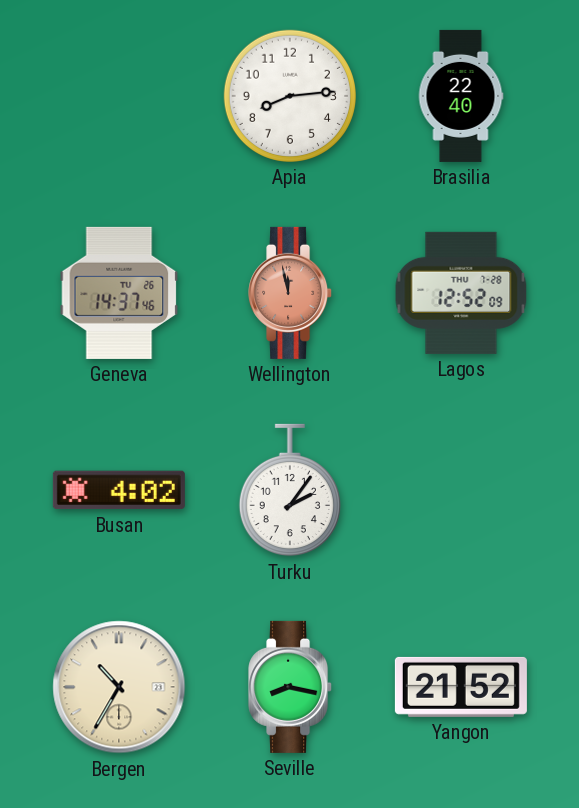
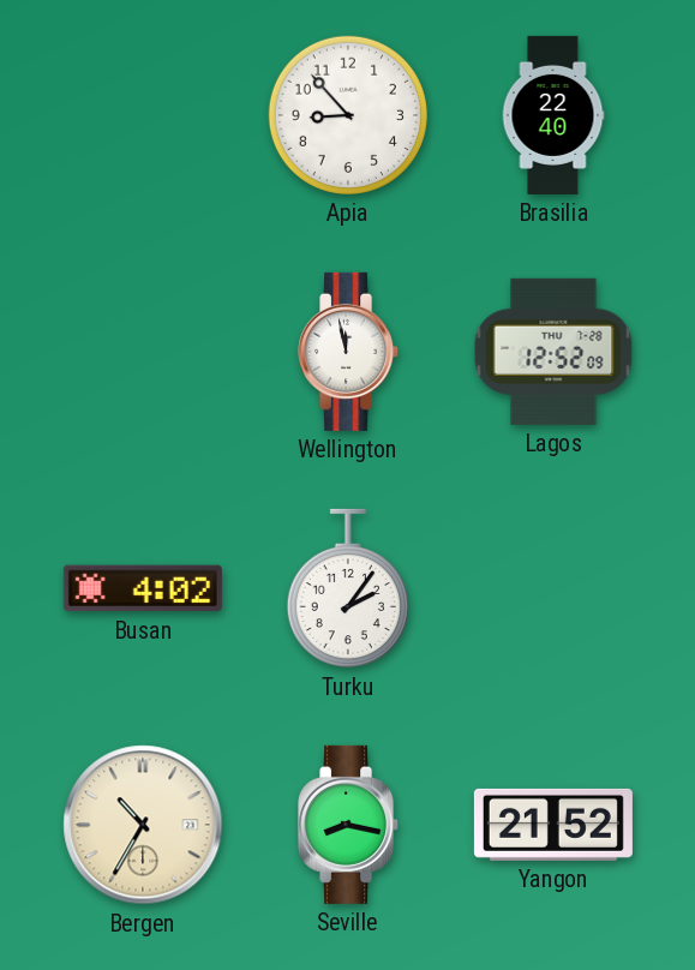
Apia: 8:14 -> 8:53
Geneva: 14:37 -> none
Wellington dial: salmon -> white
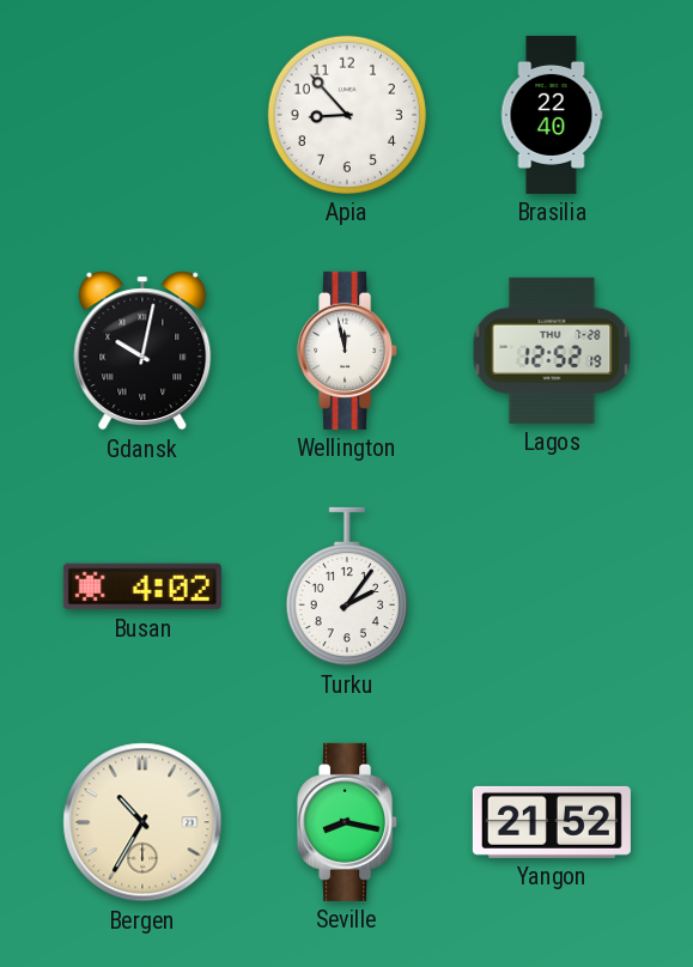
Gdansk: none -> 10:02
Lagos: 12:52:09 -> 12:52:19
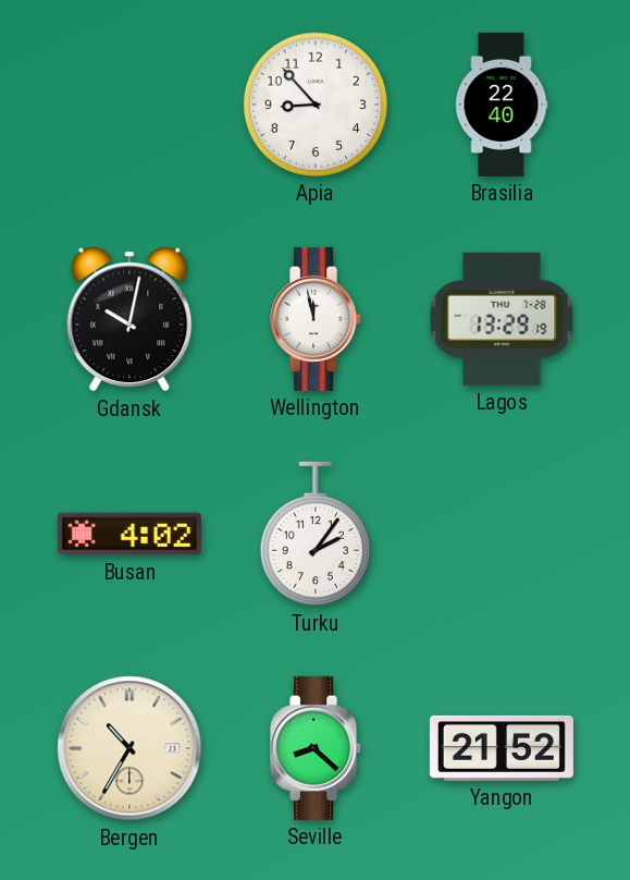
Lagos: 12:52 -> 13:29
Seville: 8:17 -> 8:22
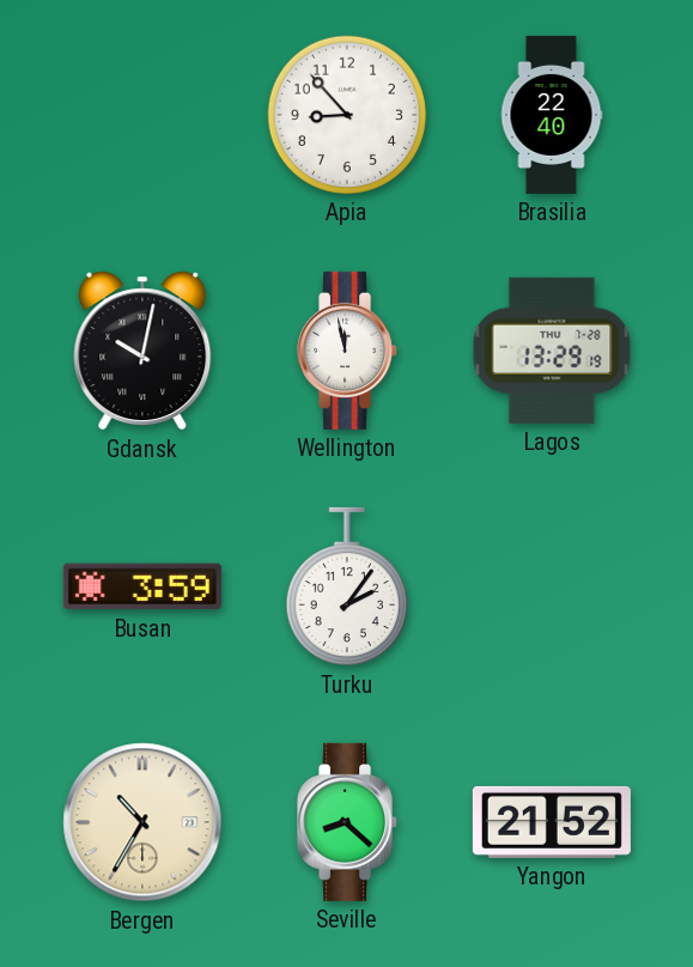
Busan: 4:02 -> 3:59
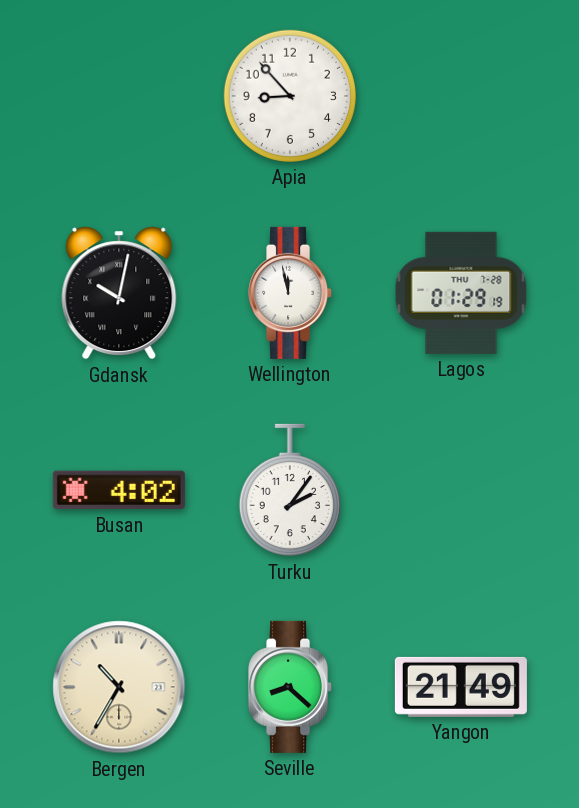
Brasilia: 22:40 -> none
Lagos: 13:29 -> 01:29
Busan: 3:59 -> 4:02
Yangon: 21:52 -> 21:49
